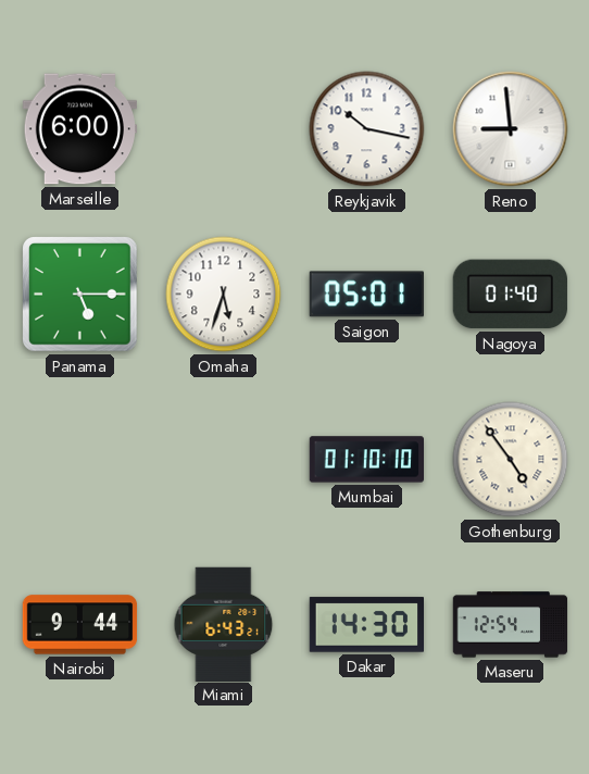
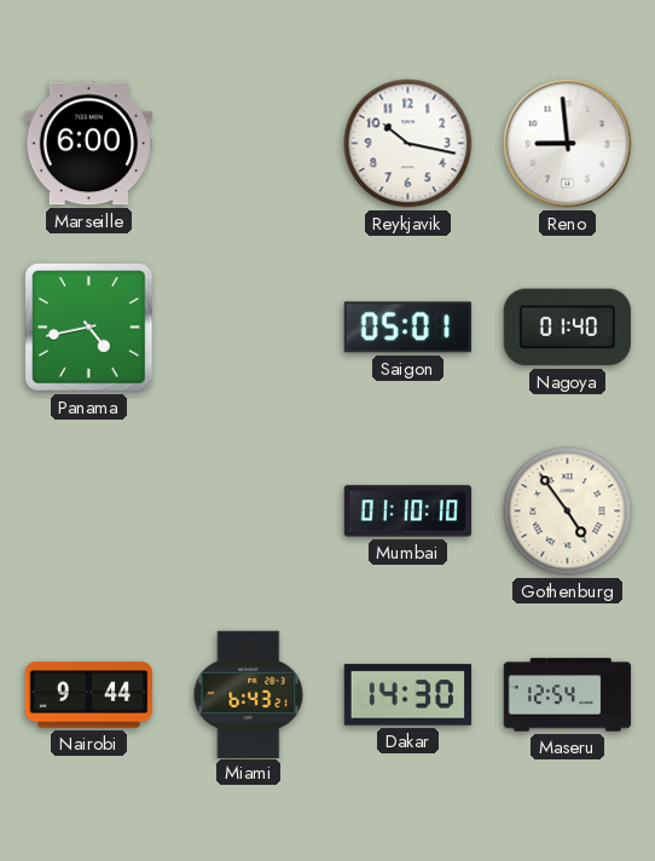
Panama: 5:15 -> 4:43
Omaha: 5:33 -> none
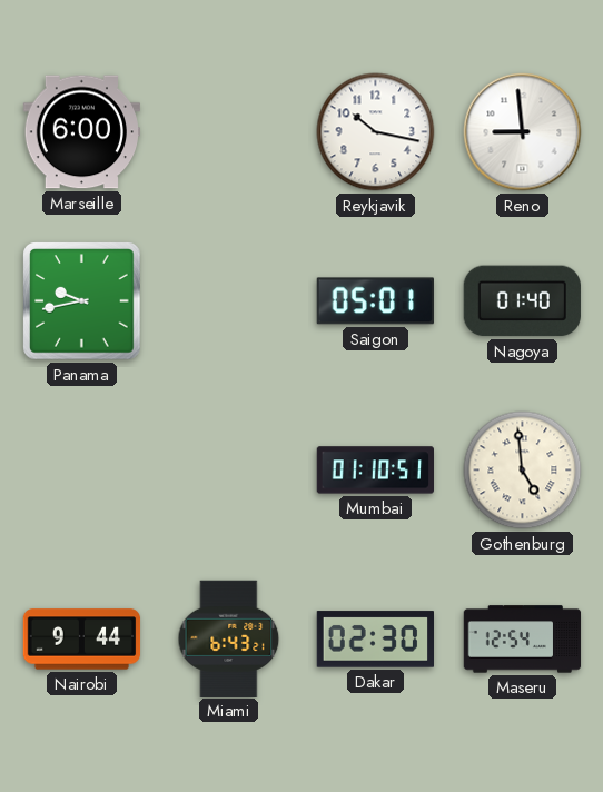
Panama: 4:43 -> 9:43
Mumbai: 01:10:10 -> 01:10:51
Gothenburg: 4:54 -> 4:59
Dakar: 14:30 -> 02:30
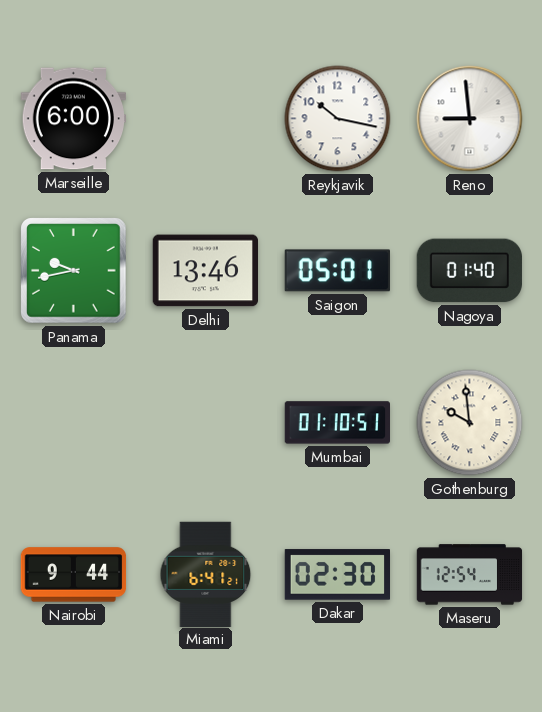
Delhi: none -> 13:46
Gothenburg: 4:59 -> 9:59
Miami: 6:43 -> 6:41
